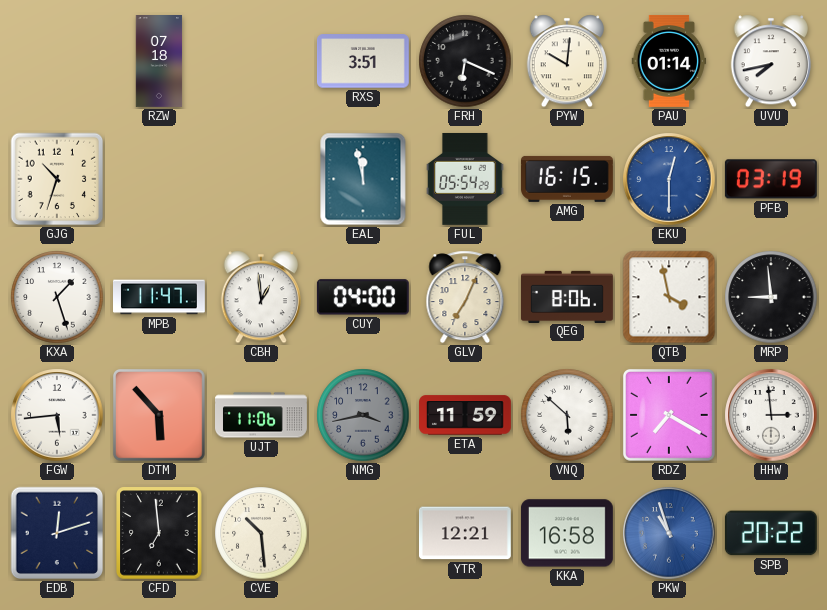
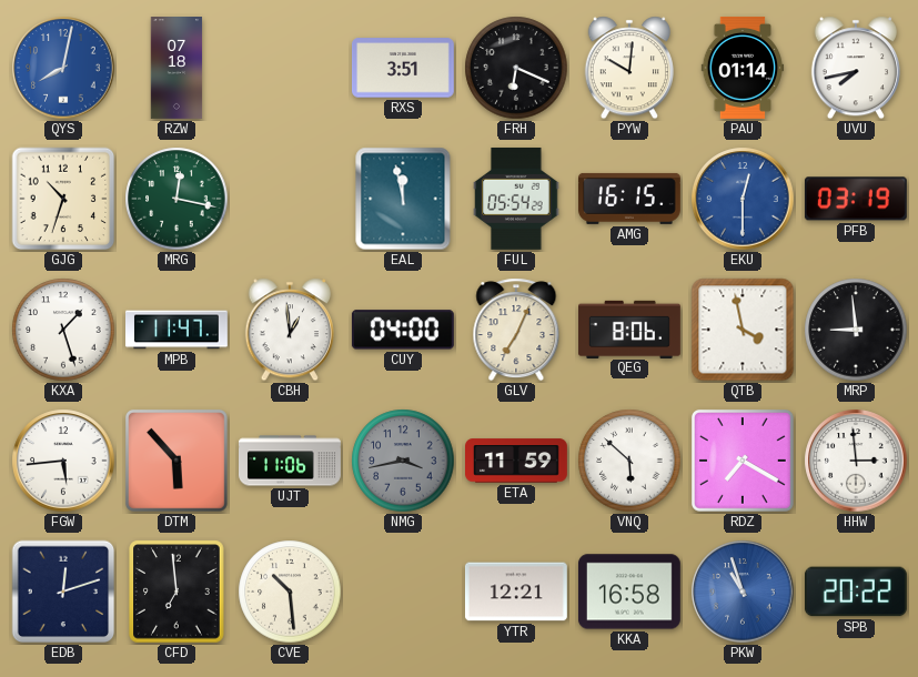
QYS: none -> 8:02
MRG: none -> 12:17
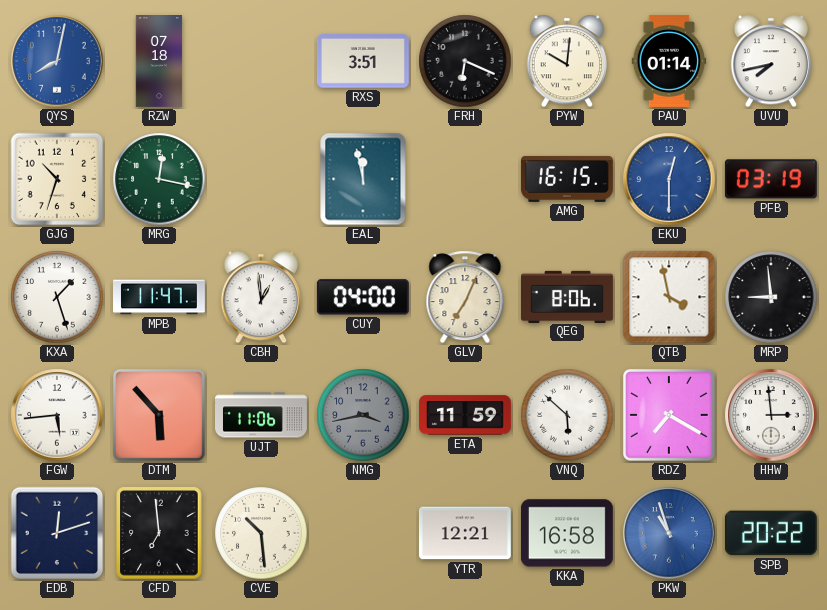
FUL: 05:54 -> none
